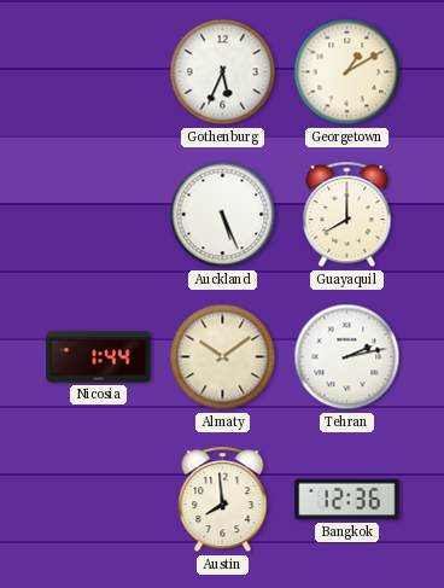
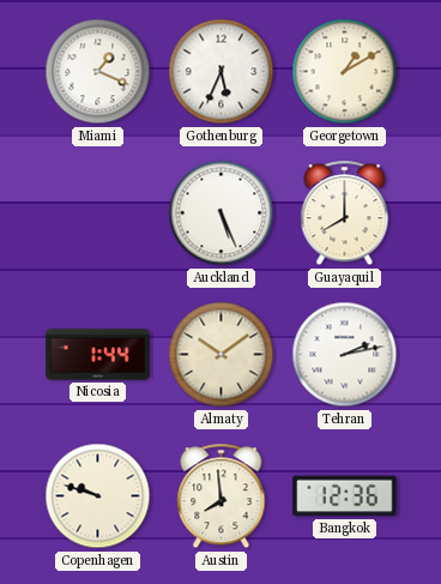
Miami: none -> 1:19
Copenhagen: none -> 9:48
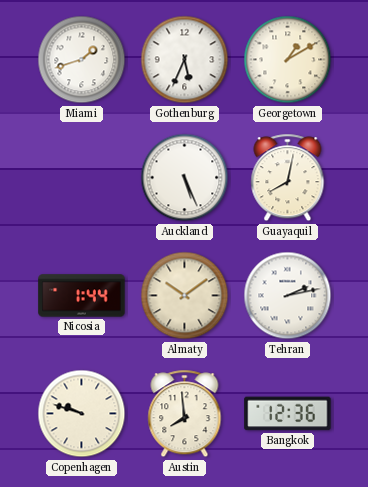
Miami: 1:19 -> 1:42
Guayaquil: 8:00 -> 8:02
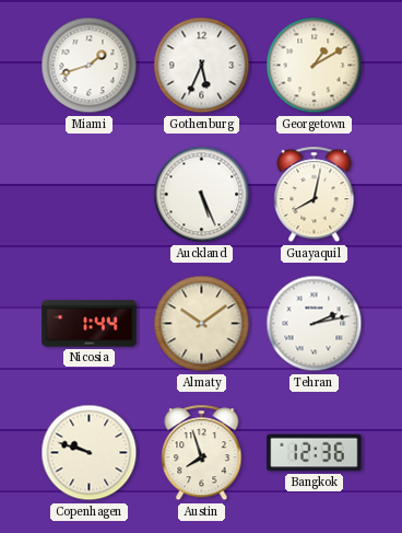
Austin: 7:59 -> 7:57
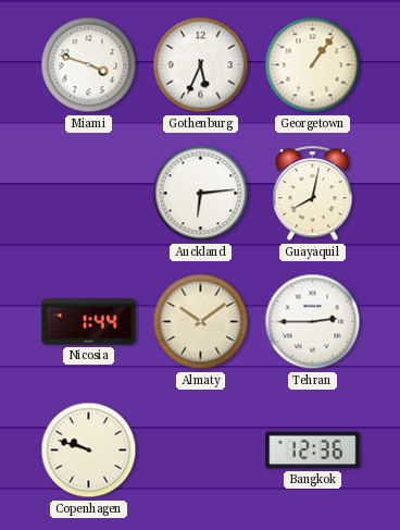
Miami: 1:42 -> 3:48
Georgetown: 1:10 -> 1:06
Auckland: 5:26 -> 6:14
Tehran: 2:13 -> 2:45
Austin: 7:57 -> none
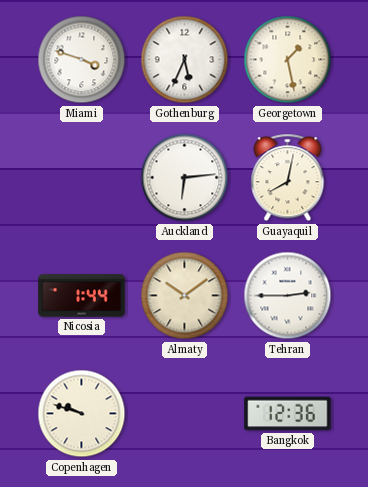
Georgetown: 1:06 -> 1:28
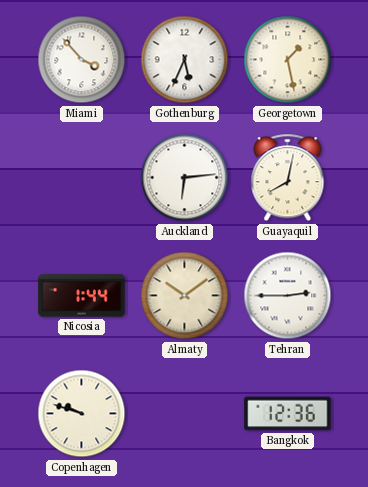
Miami: 3:48 -> 3:53
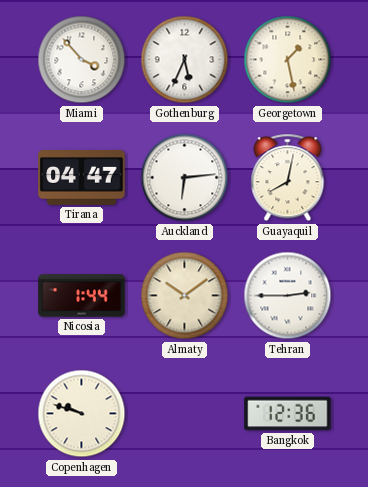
Tirana: none -> 04:47
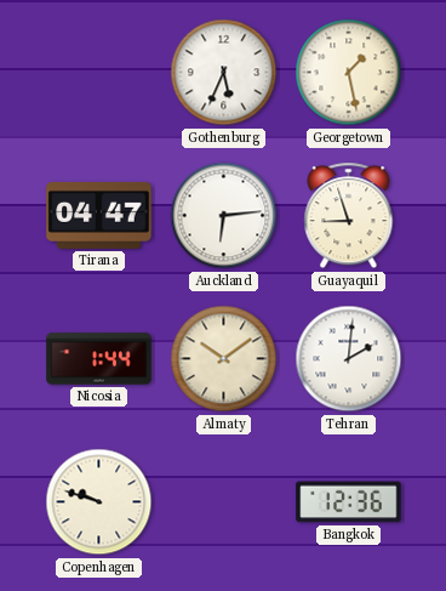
Miami: 3:53 -> none
Guayaquil: 8:02 -> 8:57
Tehran: 2:45 -> 2:01
